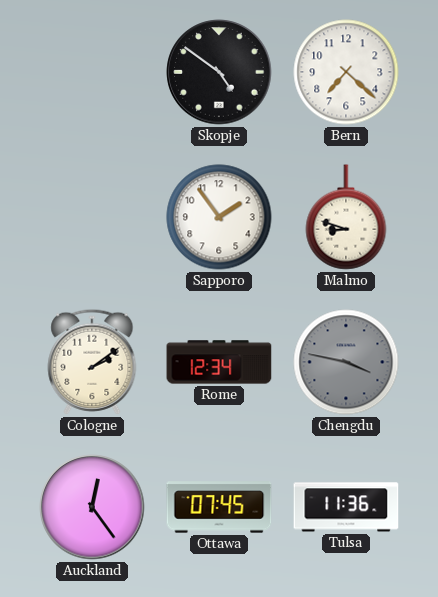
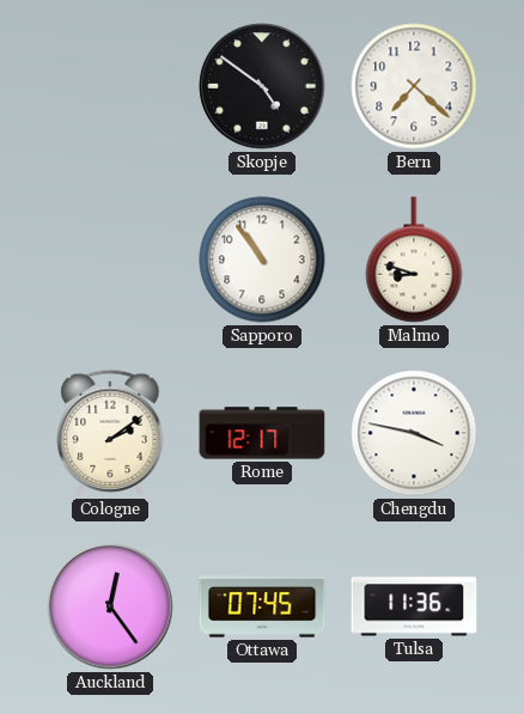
Sapporo: 1:54 -> 10:54
Rome: 12:34 -> 12:17
Chengdu dial: grey -> white
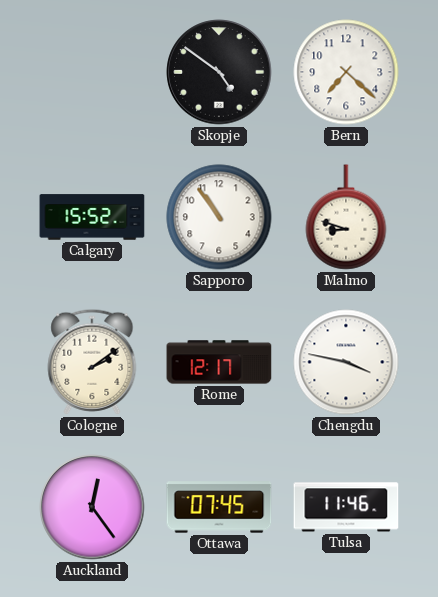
Calgary: none -> 15:52
Tulsa: 11:36 -> 11:46
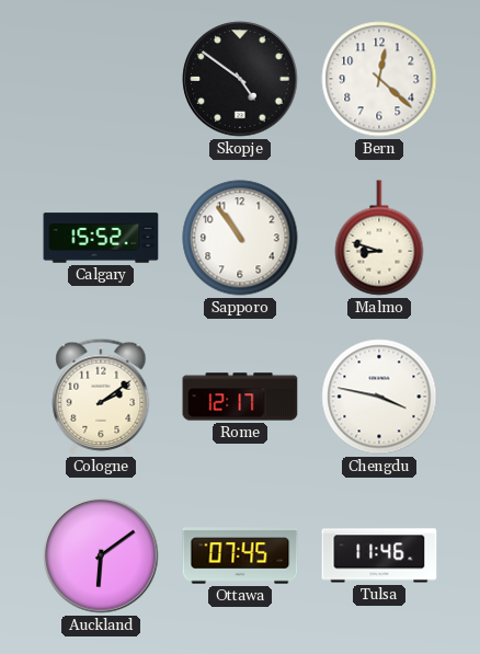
Bern: 7:22 -> 12:22
Auckland: 12:24 -> 6:09
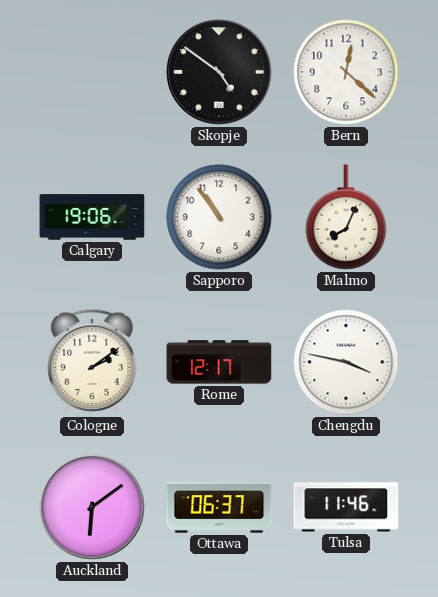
Calgary: 15:52 -> 19:06
Malmo: 8:48 -> 8:04
Ottawa: 07:45 -> 06:37
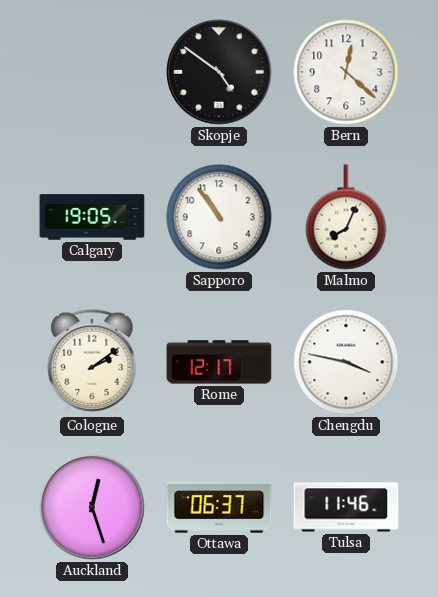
Calgary: 19:06 -> 19:05
Auckland: 6:09 -> 12:27
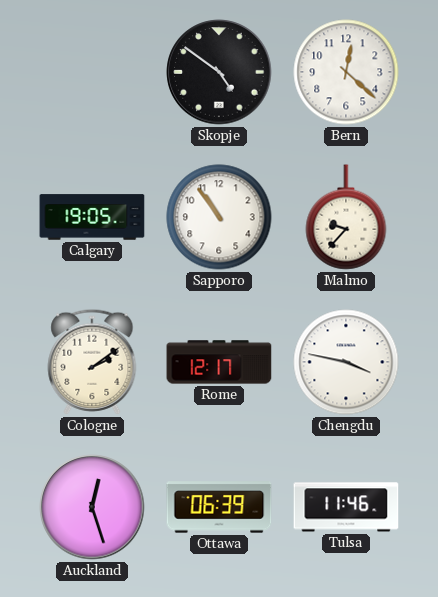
Malmo: 8:04 -> 9:37
Ottawa: 06:37 -> 06:39
